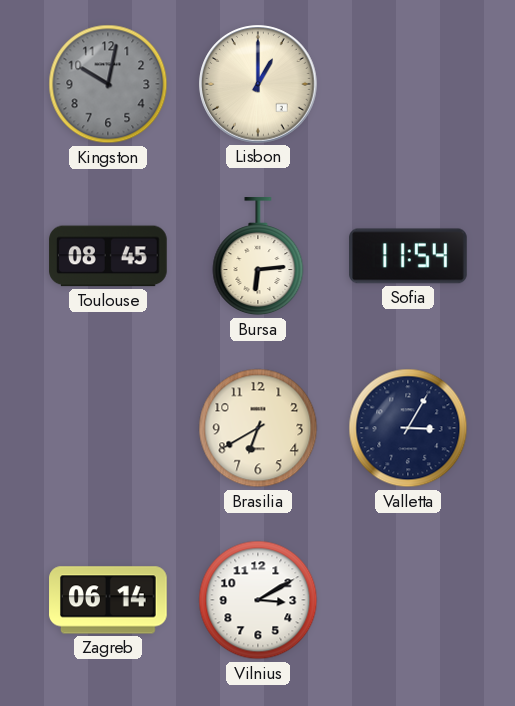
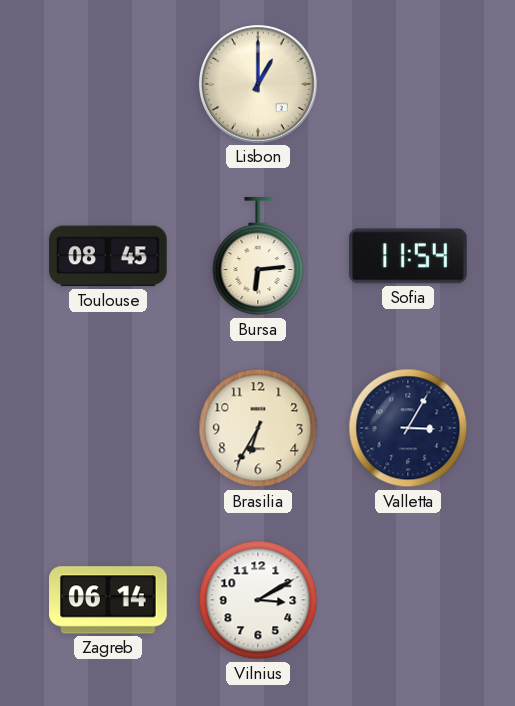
Kingston: 10:02 -> none
Brasilia: 6:40 -> 6:35
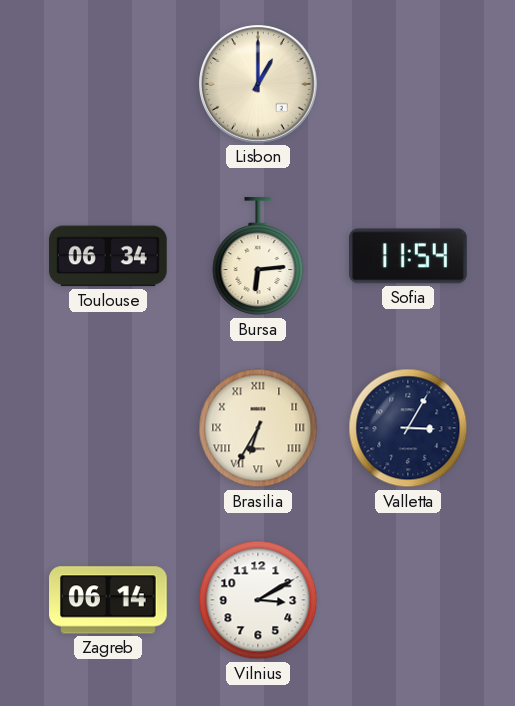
Toulouse: 08:45 -> 06:34
Brasilia numerals: Arabic -> Roman
